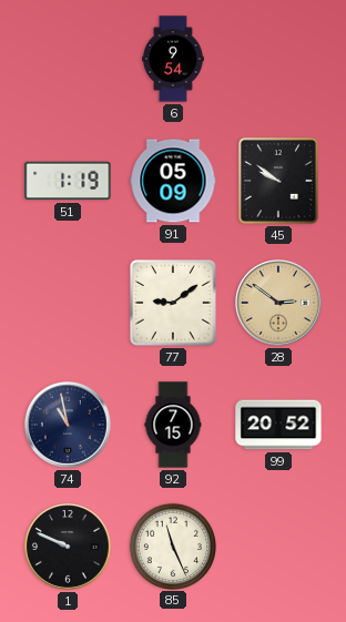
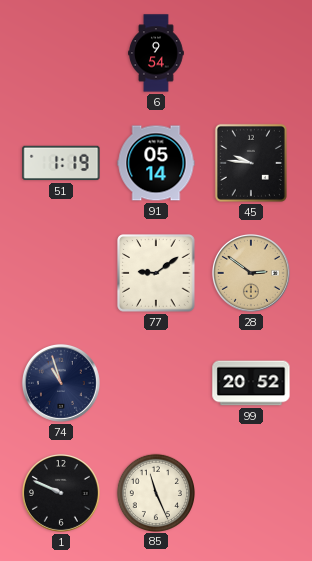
91: 05:09 -> 05:14
45: 9:51 -> 9:46
74: 10:58 -> 10:57
92: 7:15 -> none
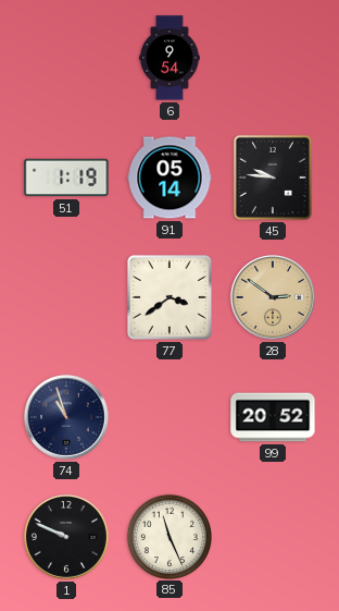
77: 9:09 -> 3:39
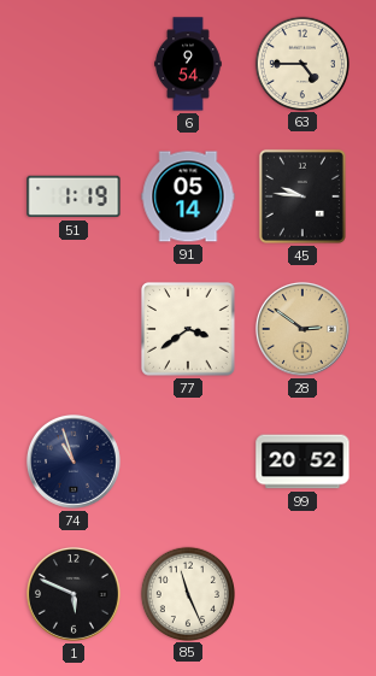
63: none -> 4:45
1: 9:49 -> 5:49
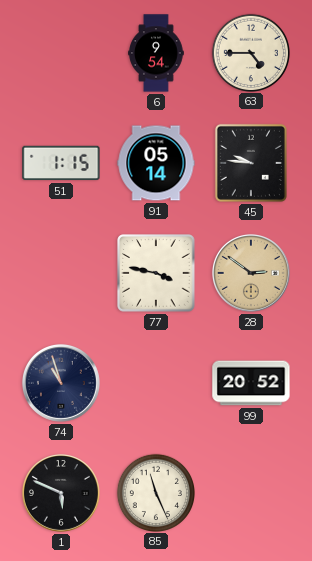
51: 1:19 -> 1:15
77: 3:39 -> 3:47
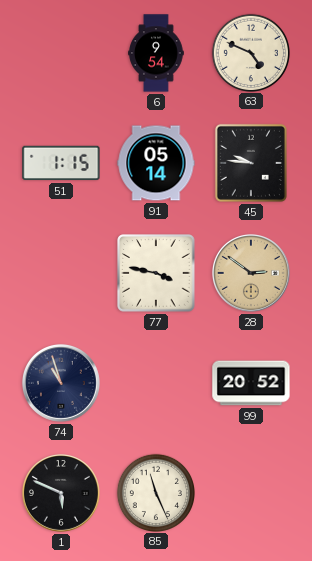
63: 4:45 -> 4:49
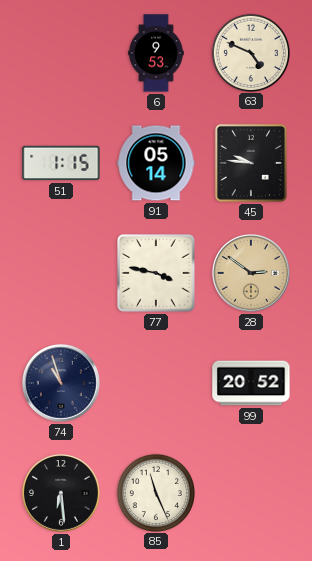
6: 9:54 -> 9:53
1: 5:49 -> 6:29
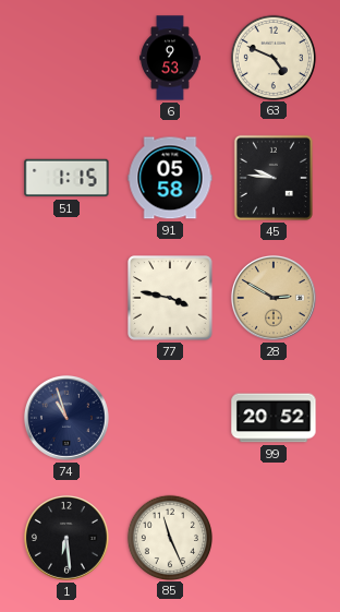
91: 05:14 -> 05:58
28: 2:51 -> 2:50
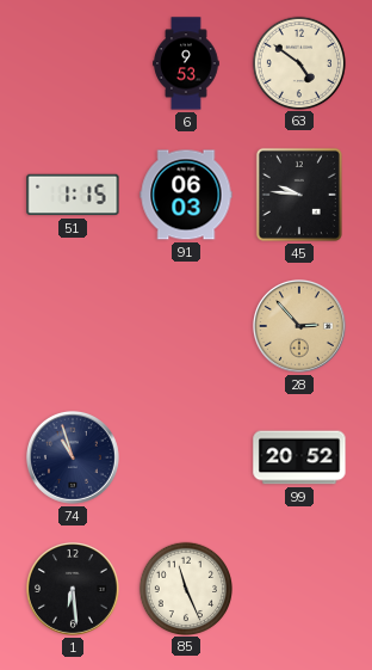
63: 4:49 -> 4:51
91: 05:58 -> 06:03
77: 3:47 -> none
28: 2:50 -> 2:53
